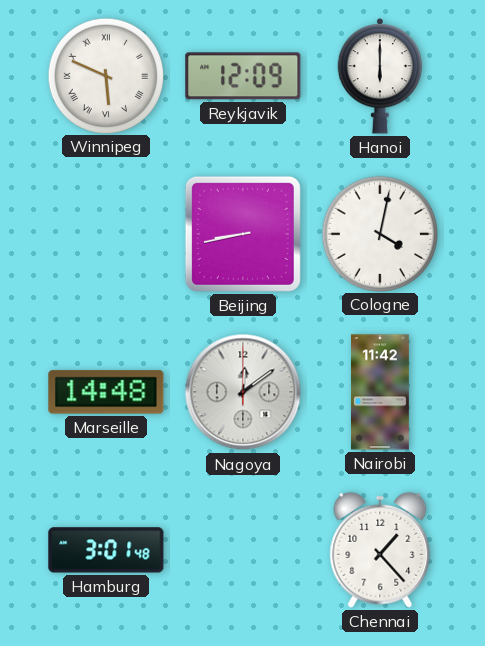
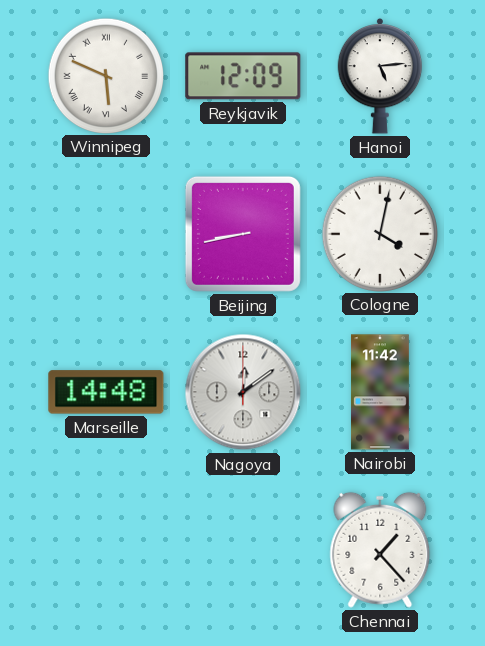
Hanoi: 6:00 -> 5:14
Hamburg: 3:01 -> none
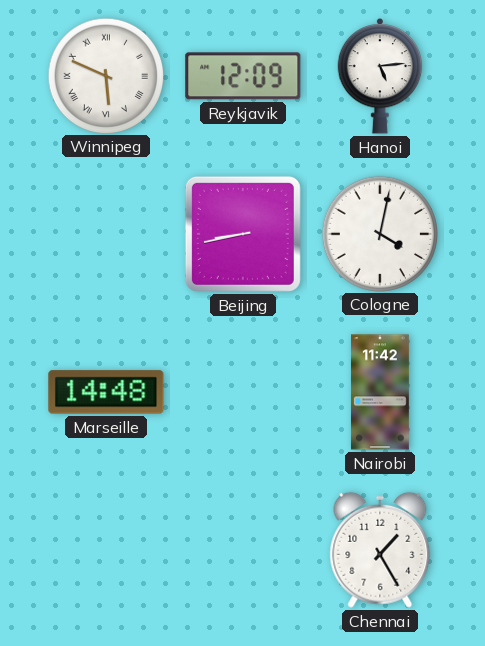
Nagoya: 12:09 -> none
Chennai: 1:23 -> 1:25
